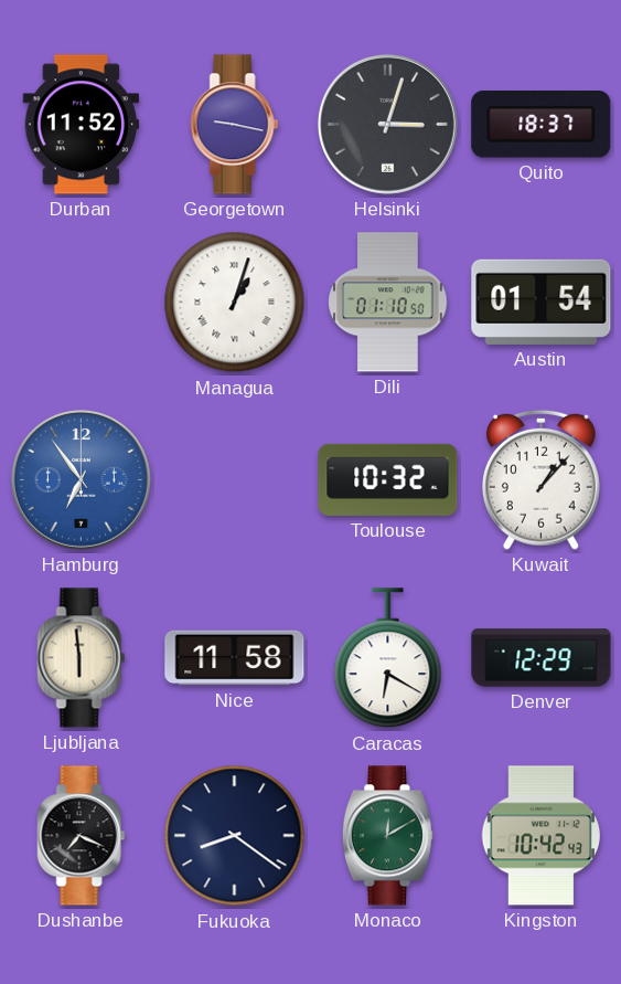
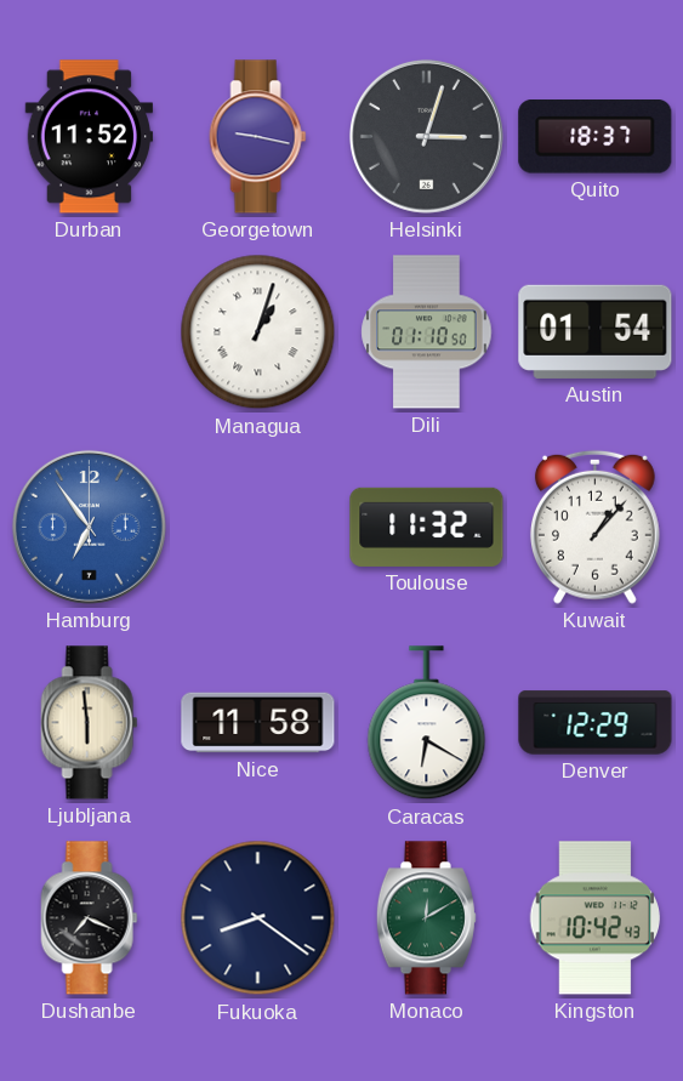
Toulouse: 10:32 -> 11:32
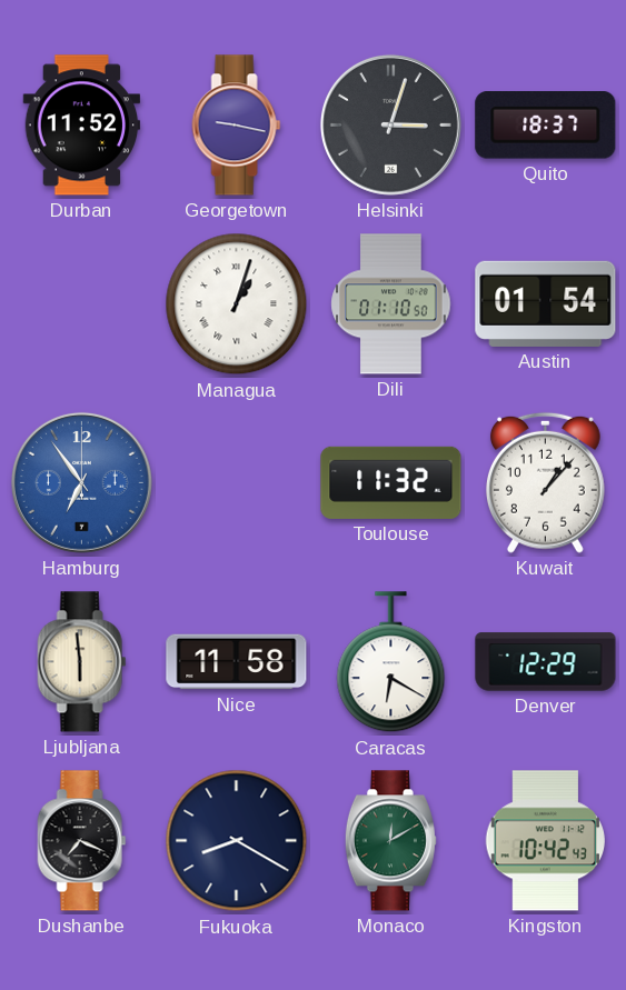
Fukuoka: 8:21 -> 8:20
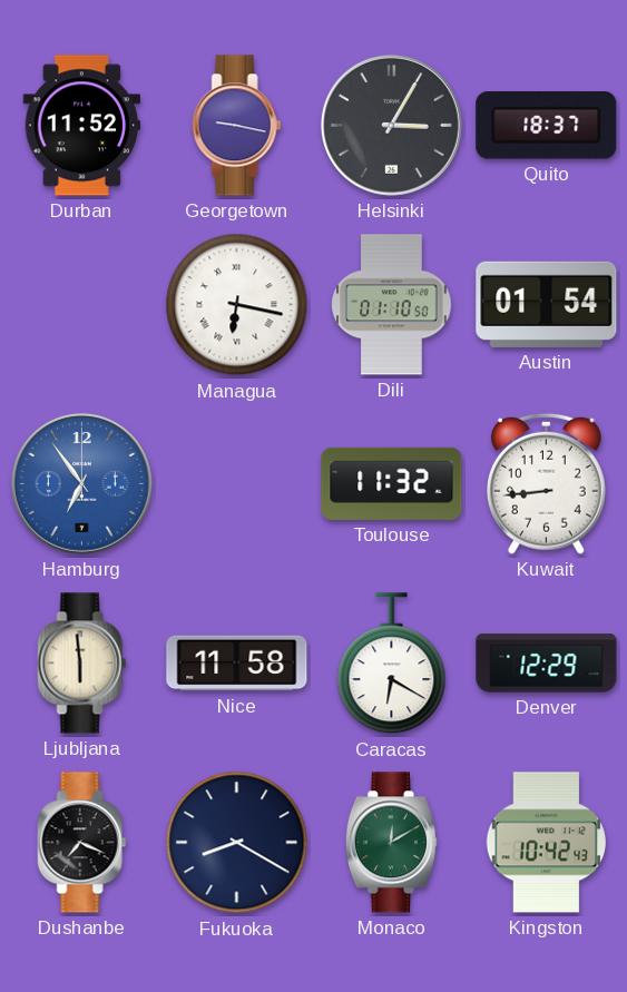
Helsinki: 3:03 -> 3:05
Managua: 1:03 -> 6:17
Kuwait: 1:07 -> 8:44
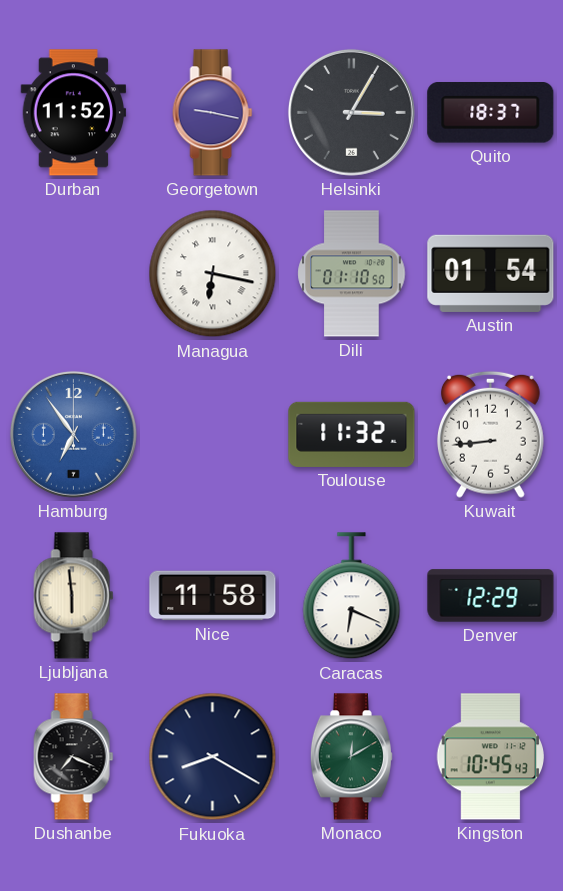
Caracas: 6:20 -> 6:19
Kingston: 10:42 -> 10:45
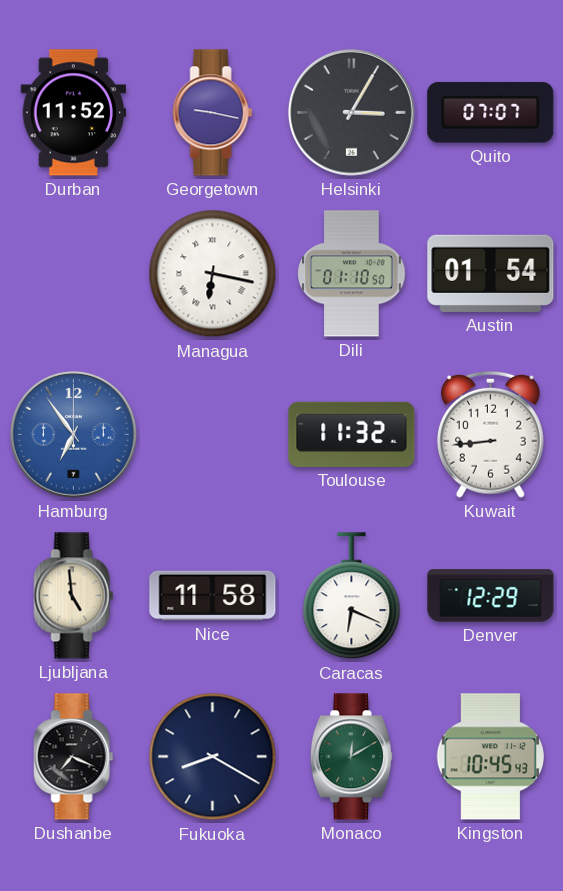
Quito: 18:37 -> 07:07
Ljubljana: 5:59 -> 4:59
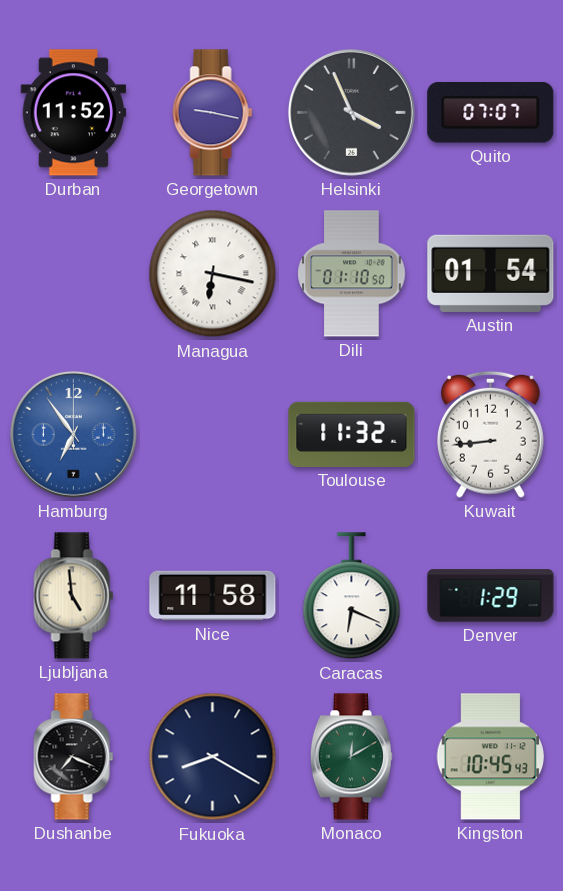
Helsinki: 3:05 -> 3:56
Denver: 12:29 -> 1:29
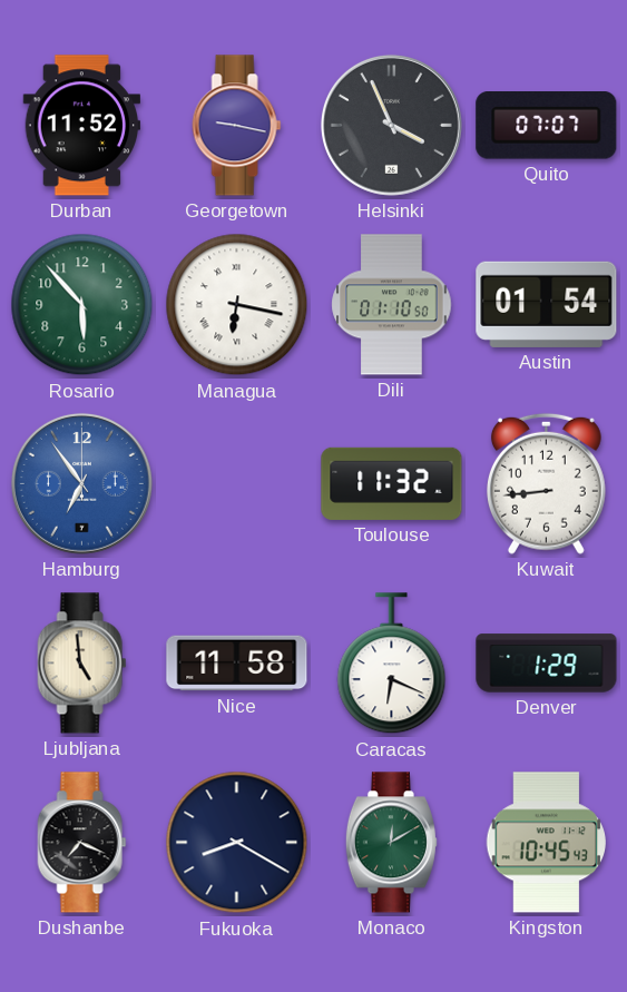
Rosario: none -> 5:53
